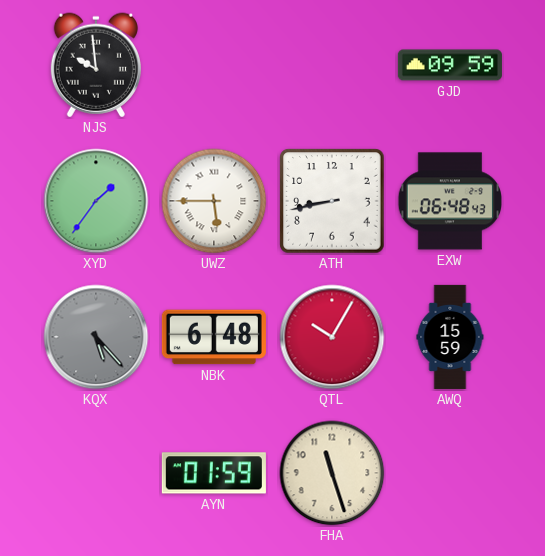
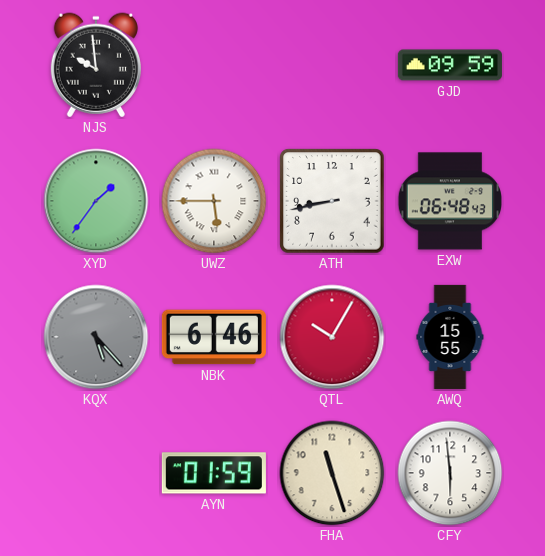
NBK: 6:48 -> 6:46
AWQ: 15:59 -> 15:55
CFY: none -> 5:59
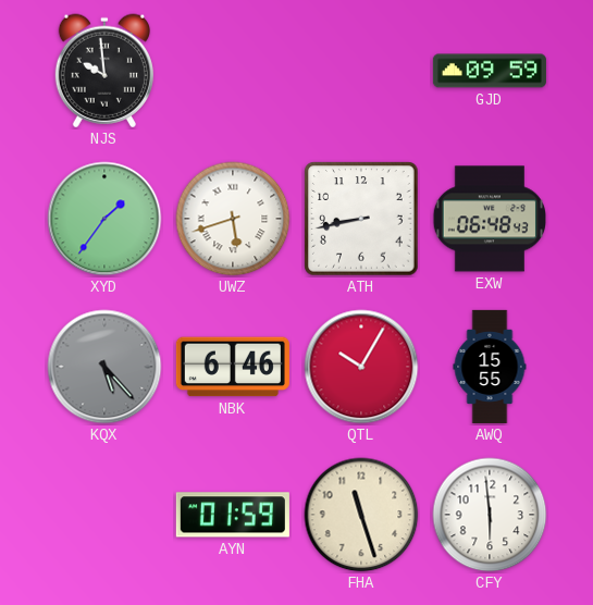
UWZ: 5:45 -> 5:42
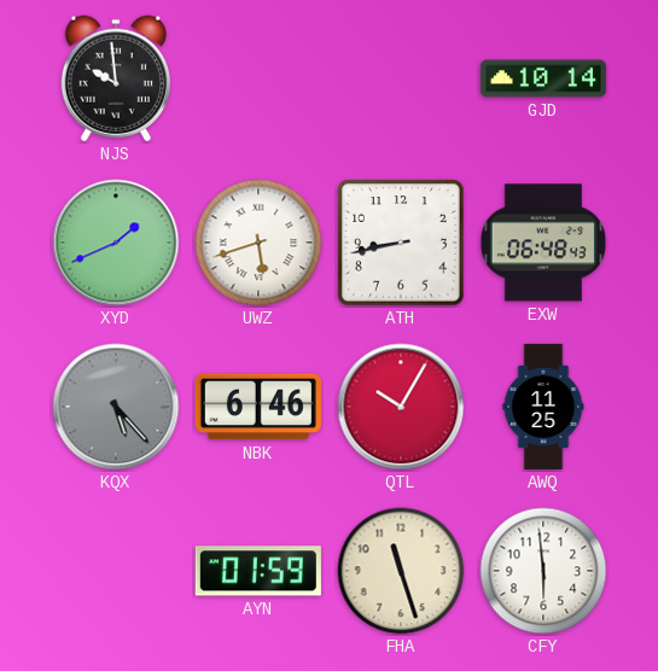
GJD: 09:59 -> 10:14
XYD: 1:36 -> 1:41
AWQ: 15:55 -> 11:25
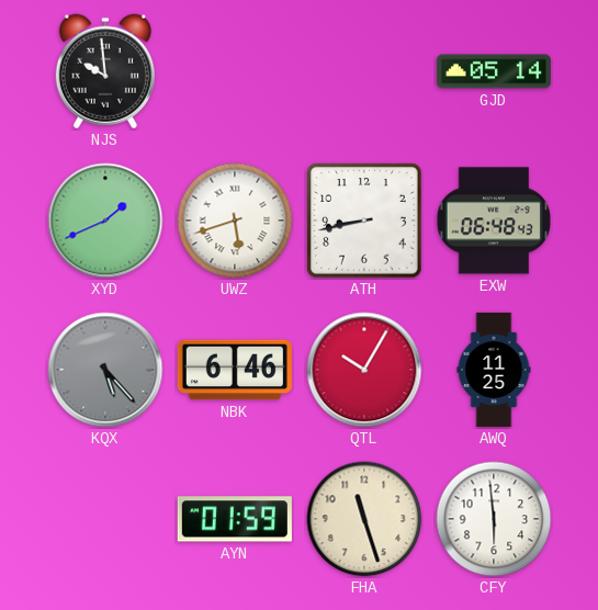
GJD: 10:14 -> 05:14
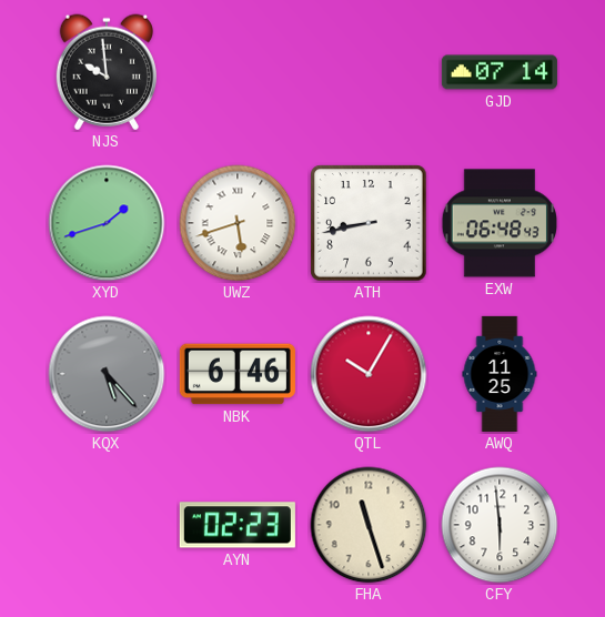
GJD: 05:14 -> 07:14
XYD: 1:41 -> 1:42
AYN: 01:59 -> 02:23
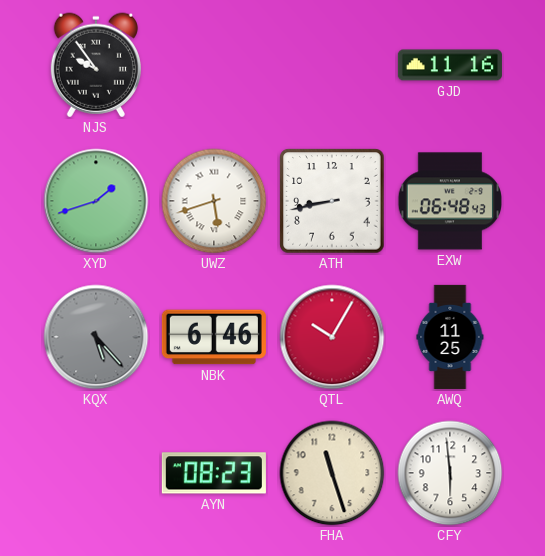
NJS: 9:59 -> 9:54
GJD: 07:14 -> 11:16
AYN: 02:23 -> 08:23
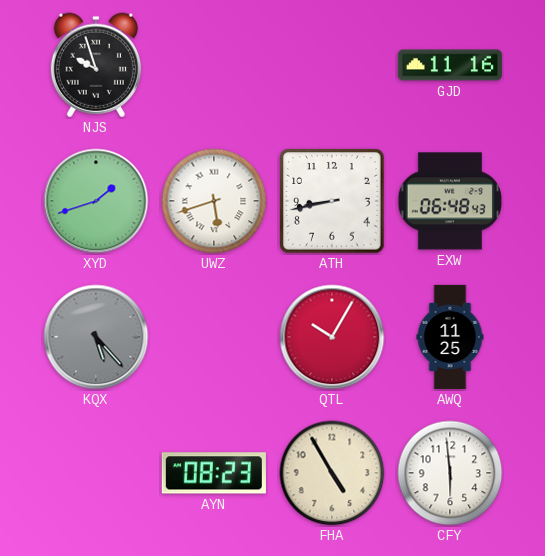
NJS: 9:54 -> 9:57
NBK: 6:46 -> none
FHA: 11:27 -> 4:55
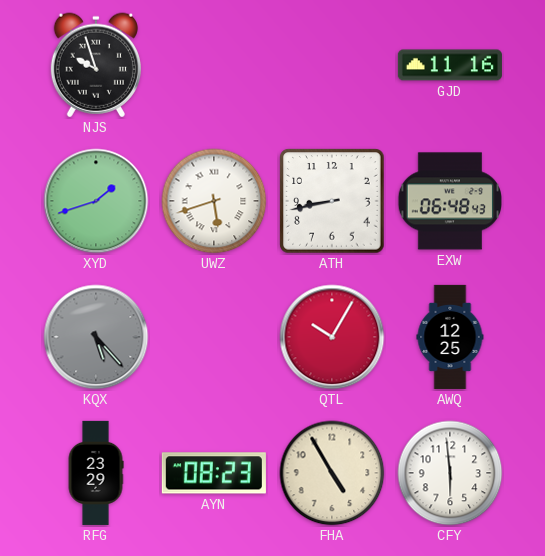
AWQ: 11:25 -> 12:25
RFG: none -> 23:29
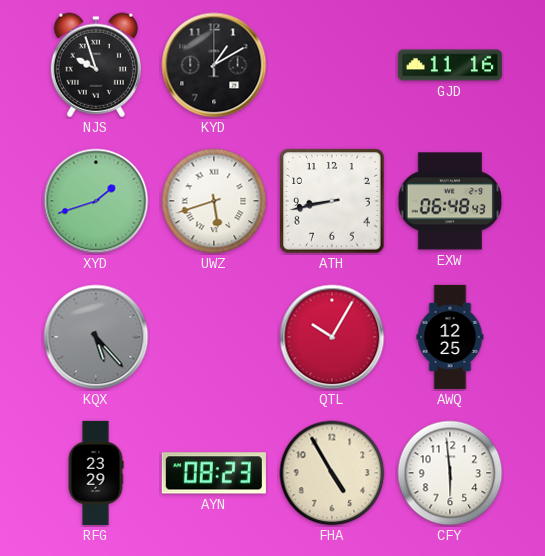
KYD: none -> 1:10
